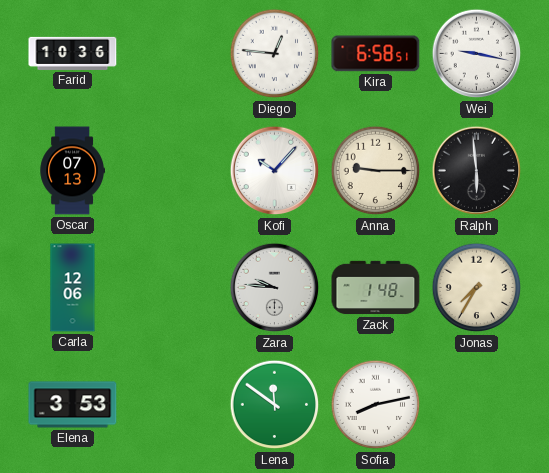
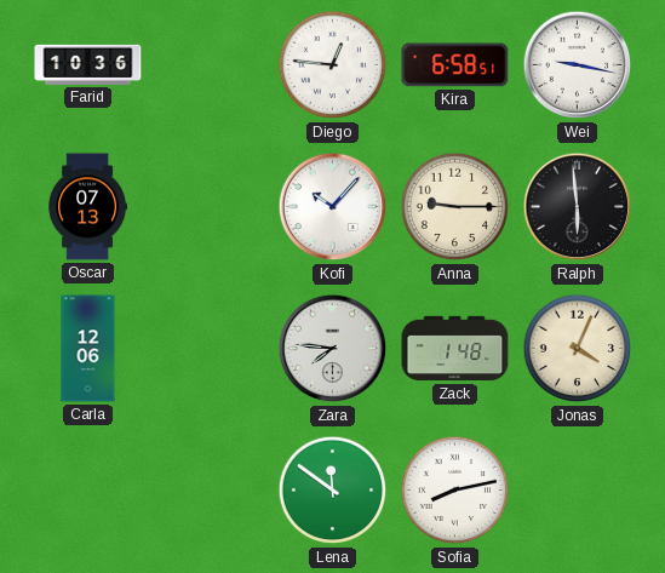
Zara: 9:46 -> 7:46
Jonas: 7:35 -> 4:04
Elena: 3:53 -> none
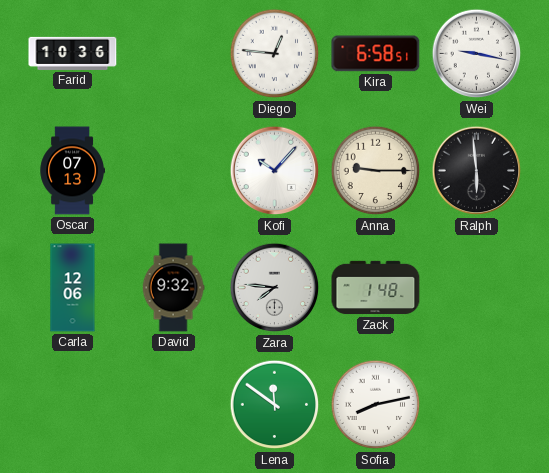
David: none -> 9:32
Jonas: 4:04 -> none
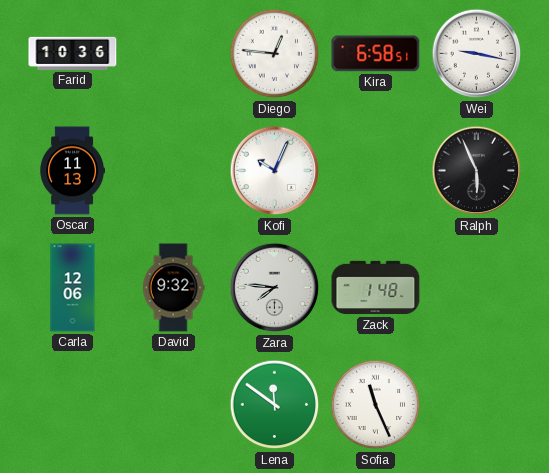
Oscar: 07:13 -> 11:13
Kofi: 10:07 -> 10:04
Anna: 9:15 -> none
Ralph: 5:59 -> 5:56
Sofia: 8:13 -> 11:26
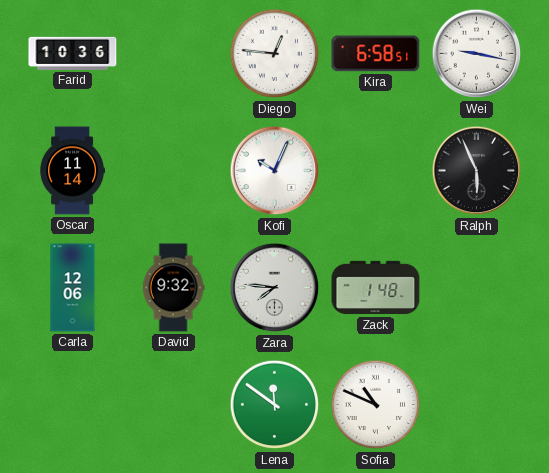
Oscar: 11:13 -> 11:14
Sofia: 11:26 -> 10:49
